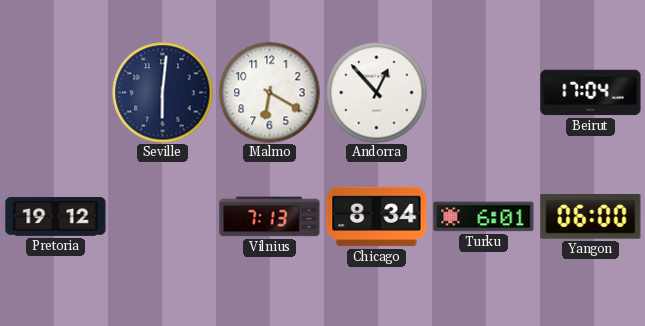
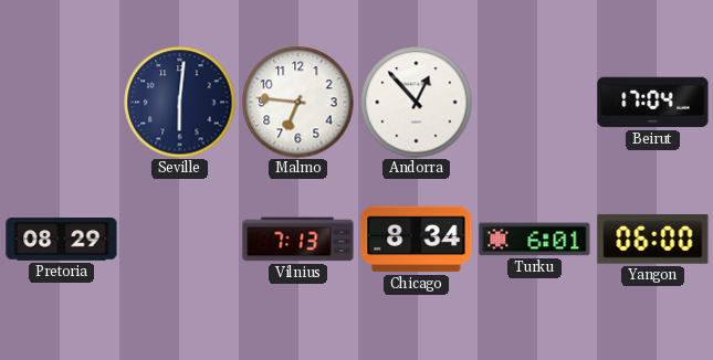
Malmo: 6:20 -> 6:46
Pretoria: 19:12 -> 08:29
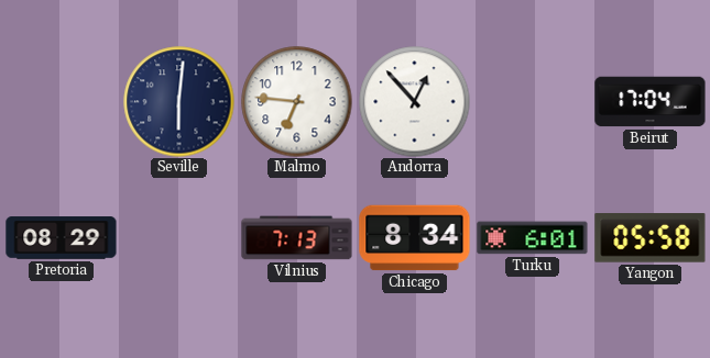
Yangon: 06:00 -> 05:58
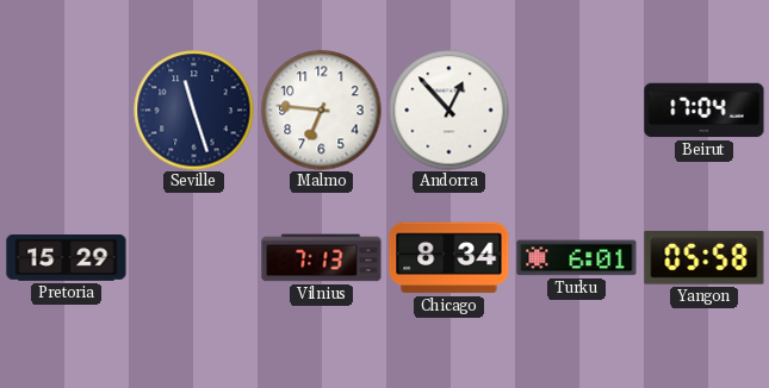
Seville: 6:01 -> 11:27
Pretoria: 08:29 -> 15:29
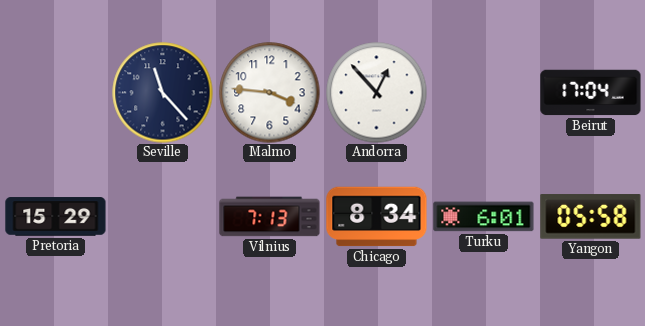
Seville: 11:27 -> 11:23
Malmo: 6:46 -> 3:46
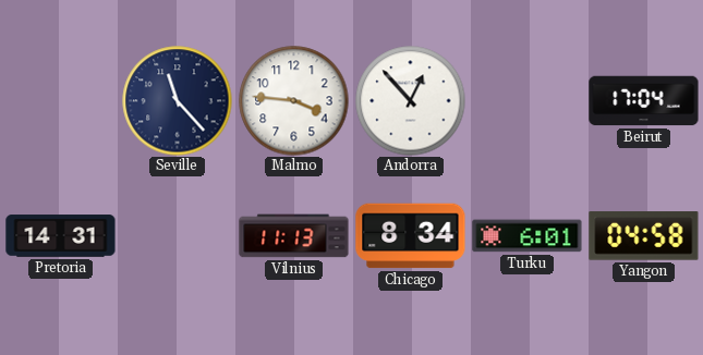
Pretoria: 15:29 -> 14:31
Vilnius: 7:13 -> 11:13
Yangon: 05:58 -> 04:58
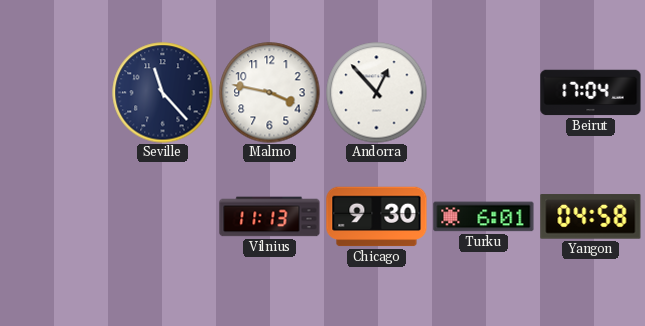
Malmo: 3:46 -> 3:47
Pretoria: 14:31 -> none
Chicago: 8:34 -> 9:30
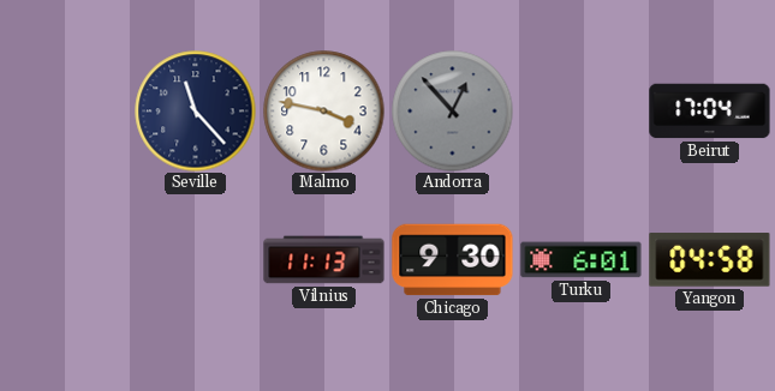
Andorra dial: white -> grey
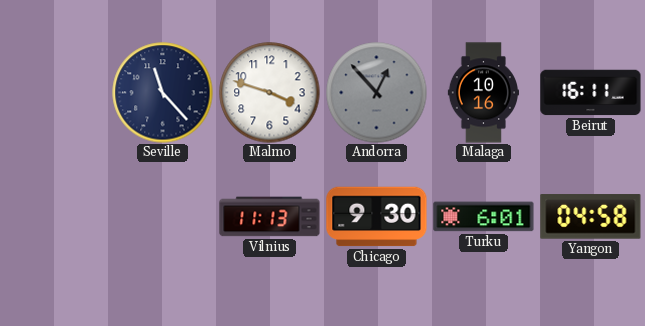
Malmo: 3:47 -> 3:48
Malaga: none -> 10:16
Beirut: 17:04 -> 16:11
